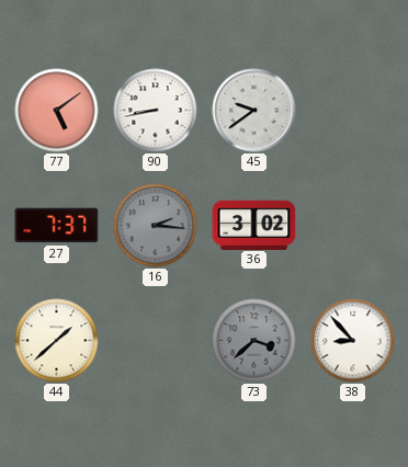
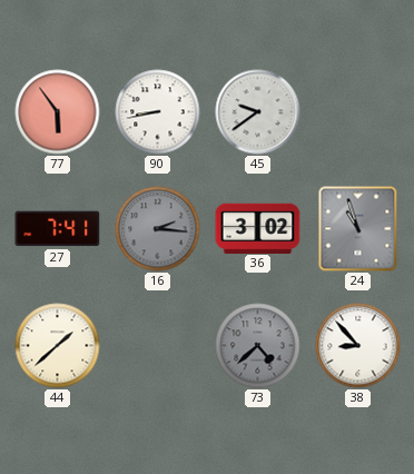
77: 5:09 -> 5:54
27: 7:37 -> 7:41
24: none -> 10:57
73: 3:38 -> 4:38
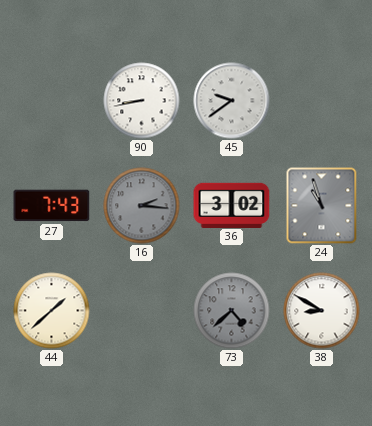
77: 5:54 -> none
27: 7:41 -> 7:43
38: 8:53 -> 8:50
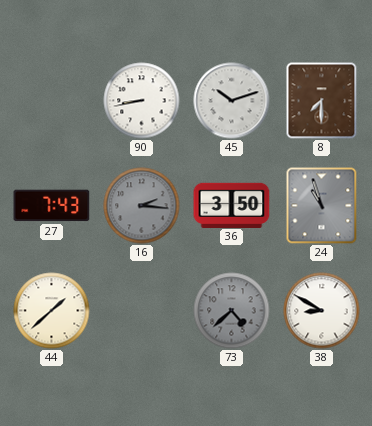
45: 9:39 -> 10:12
8: none -> 7:30
36: 3:02 -> 3:50
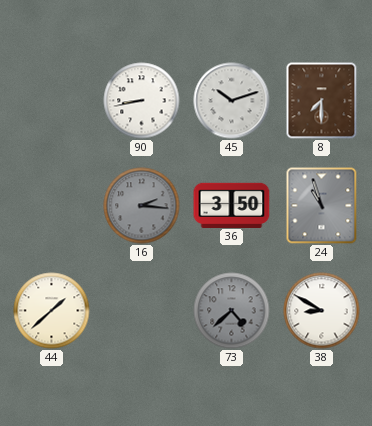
27: 7:43 -> none
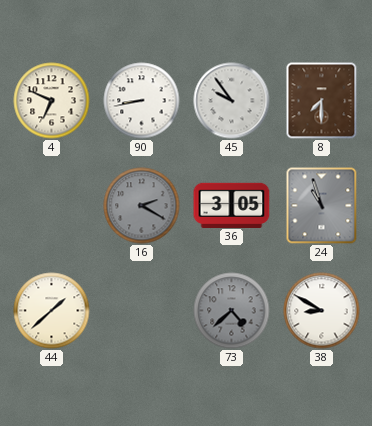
4: none -> 6:49
45: 10:12 -> 9:54
16: 2:16 -> 2:20
36: 3:50 -> 3:05
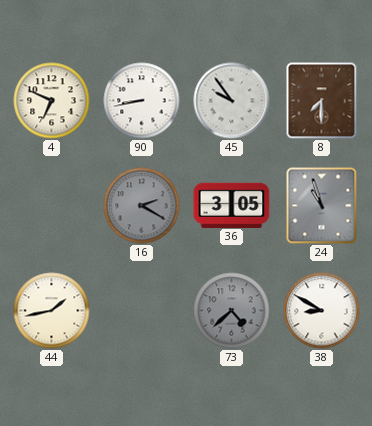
44: 1:38 -> 1:43
